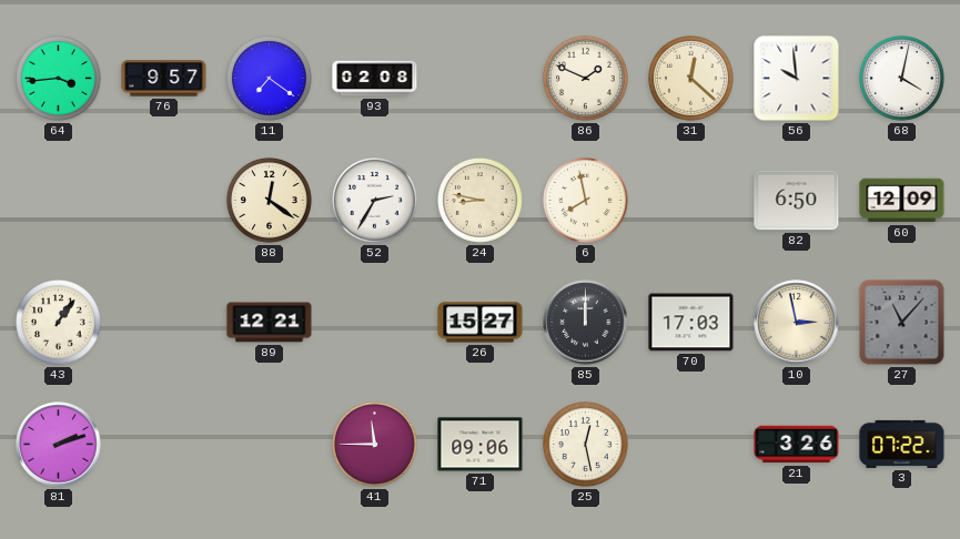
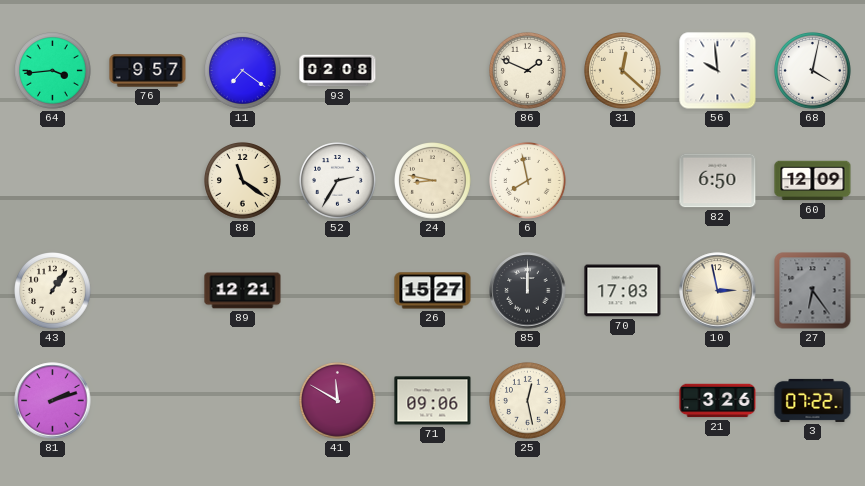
88: 12:21 -> 11:21
27: 11:07 -> 6:24
41: 11:45 -> 11:50
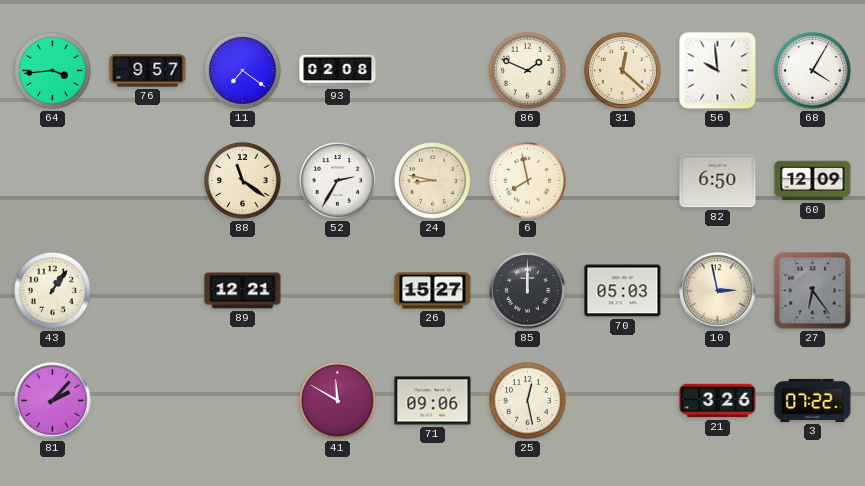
68: 4:02 -> 4:05
70: 17:03 -> 05:03
81: 2:12 -> 2:07
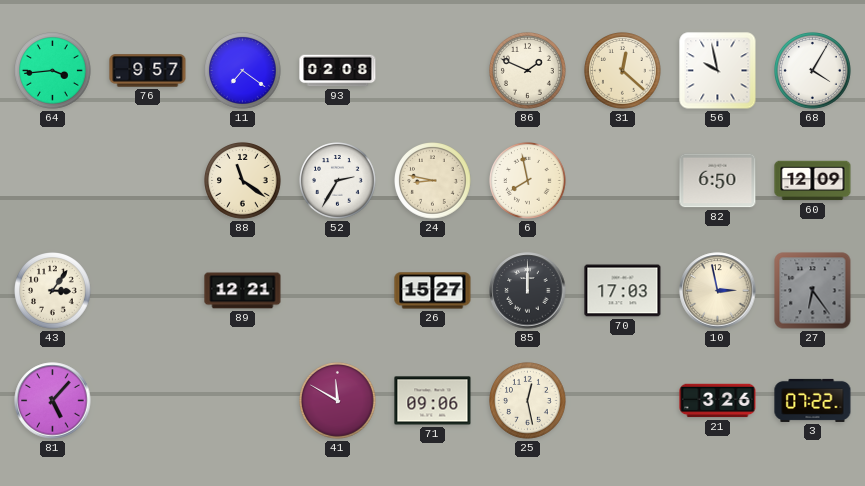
56: 9:59 -> 9:58
43: 1:06 -> 3:06
70: 05:03 -> 17:03
81: 2:07 -> 5:07
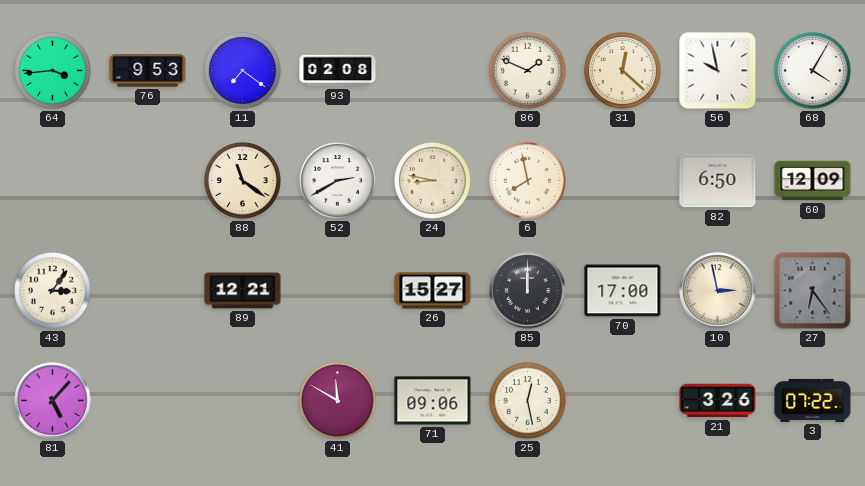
76: 9:57 -> 9:53
52: 2:35 -> 2:40
70: 17:03 -> 17:00
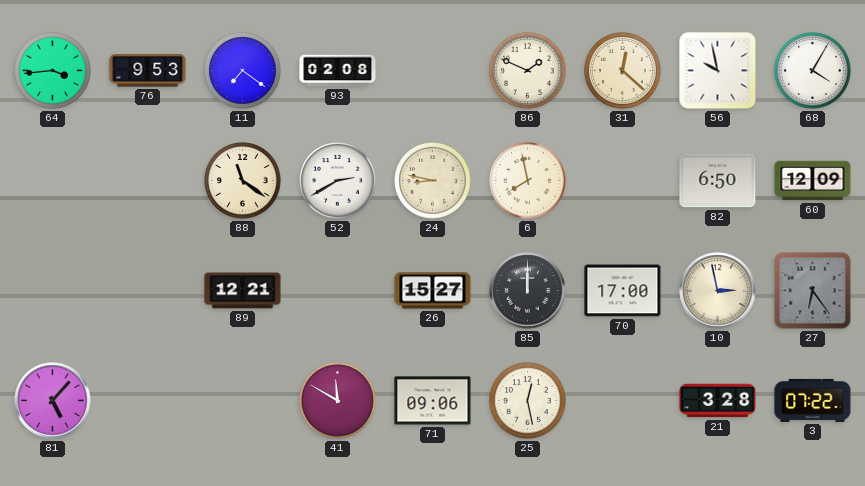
43: 3:06 -> none
21: 3:26 -> 3:28
